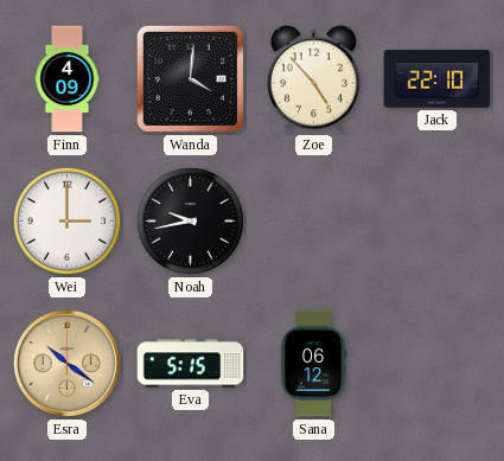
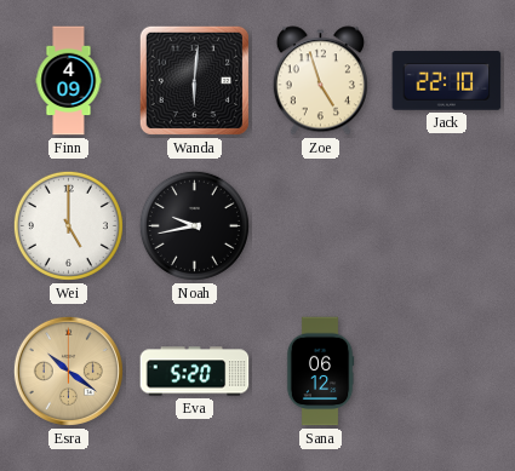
Wanda: 4:01 -> 6:01
Zoe: 4:53 -> 4:57
Wei: 3:00 -> 5:00
Eva: 5:15 -> 5:20
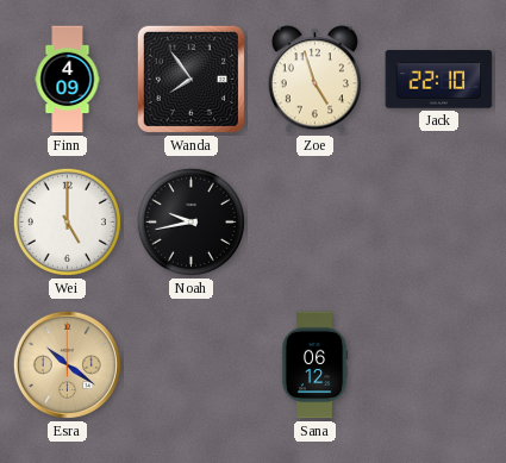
Wanda: 6:01 -> 7:54
Eva: 5:20 -> none
